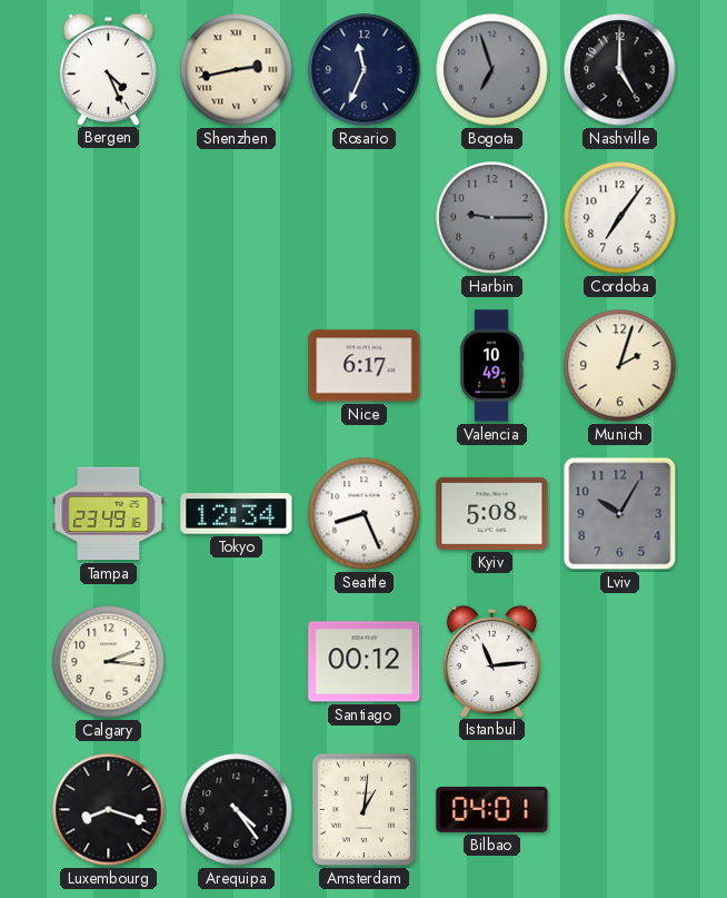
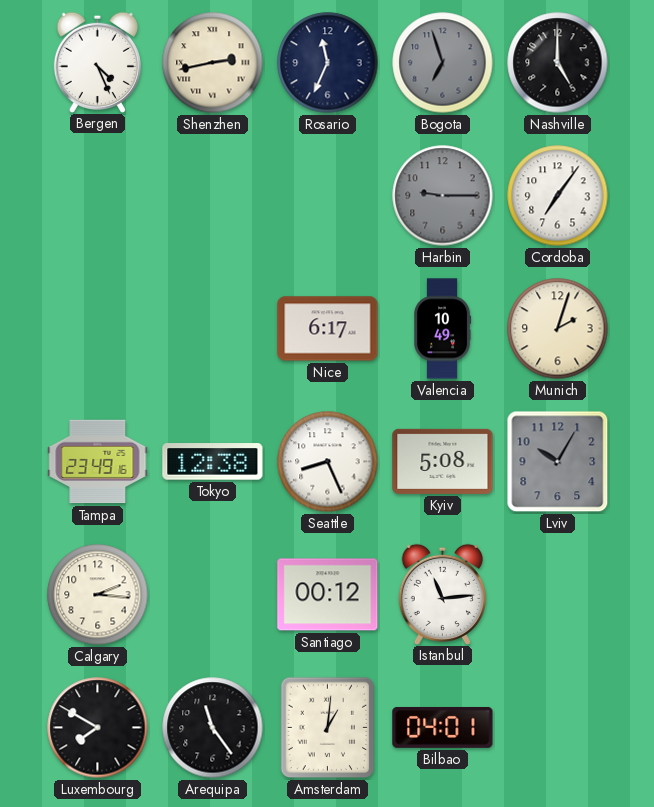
Tokyo: 12:34 -> 12:38
Luxembourg: 8:18 -> 7:50
Arequipa: 4:24 -> 11:24
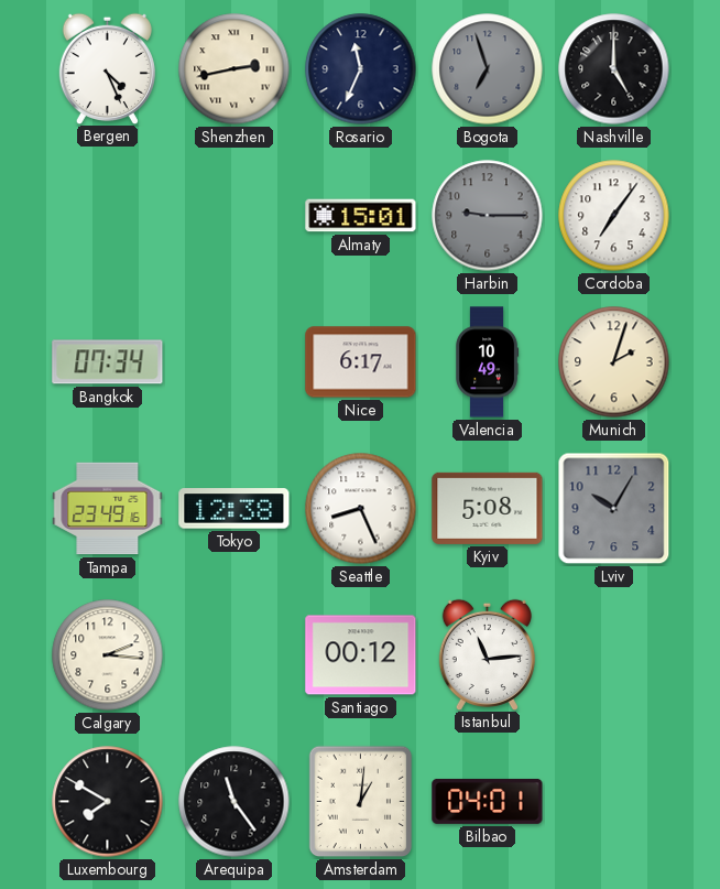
Almaty: none -> 15:01
Bangkok: none -> 07:34
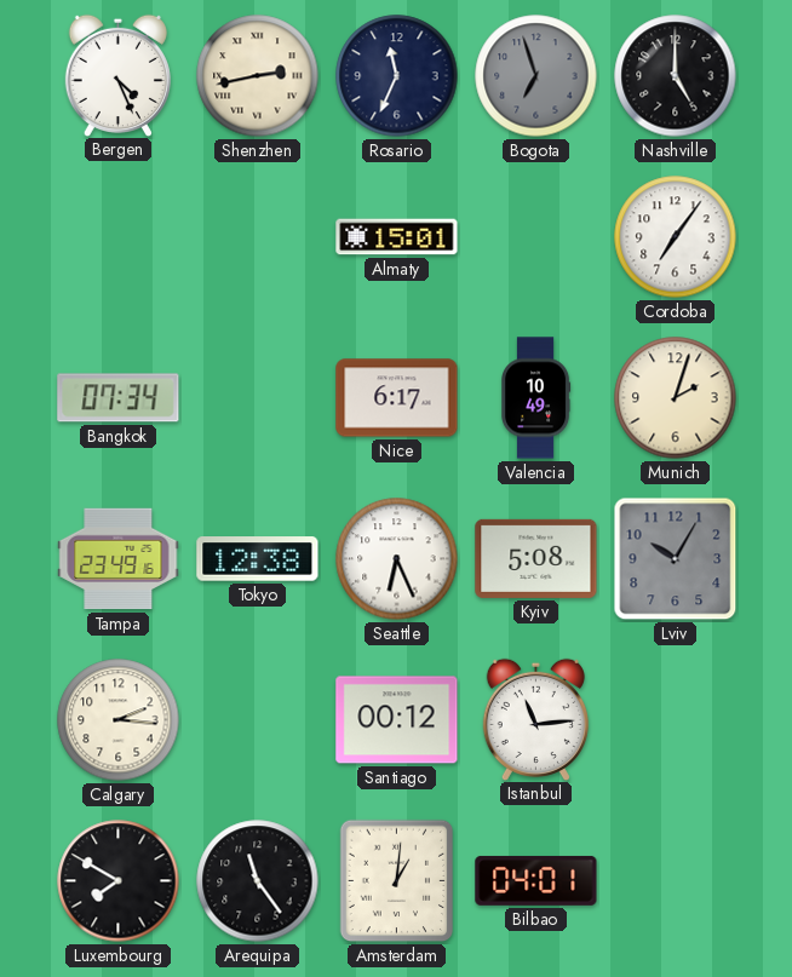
Harbin: 9:15 -> none
Seattle: 8:26 -> 6:26
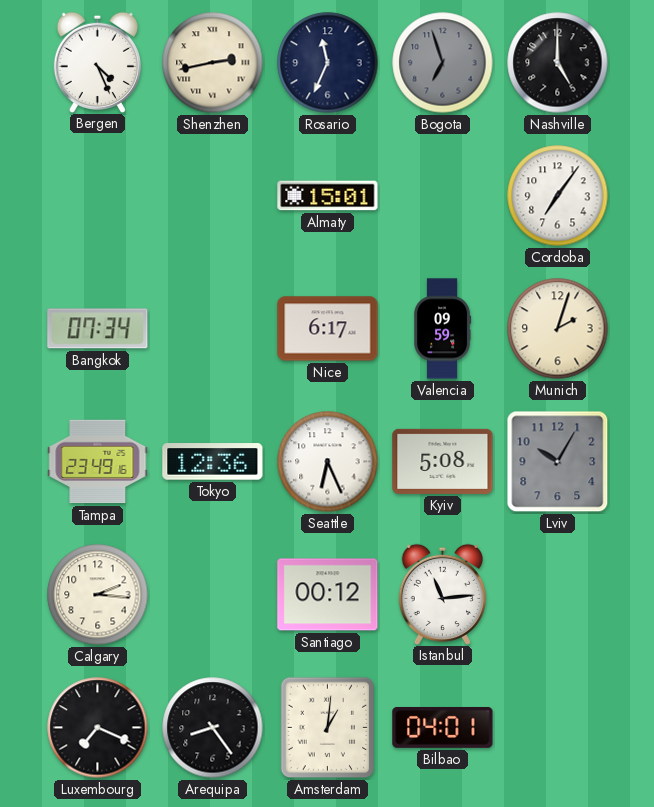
Valencia: 10:49 -> 09:59
Tokyo: 12:38 -> 12:36
Luxembourg: 7:50 -> 7:19
Arequipa: 11:24 -> 8:24
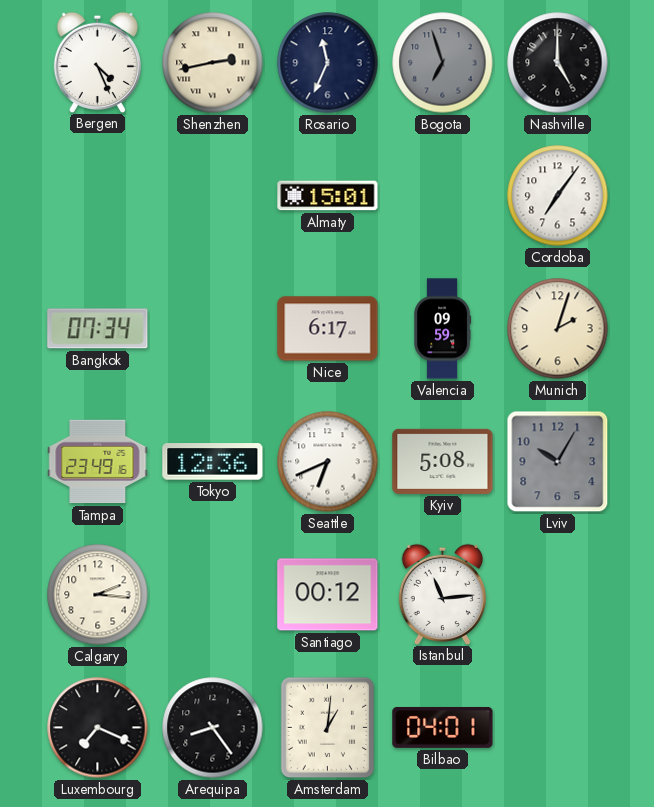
Seattle: 6:26 -> 6:41
